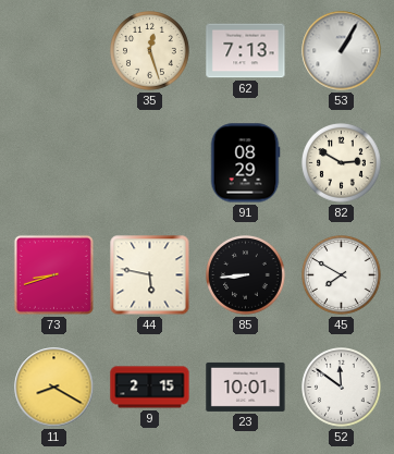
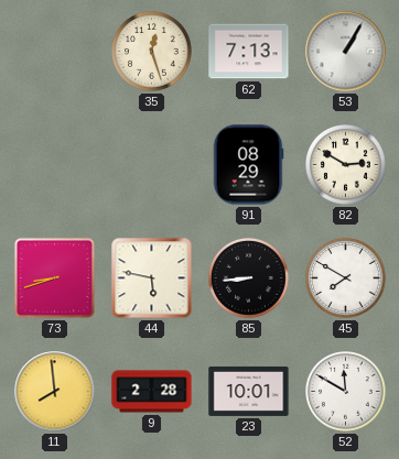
11: 8:20 -> 7:59
9: 2:15 -> 2:28
52: 11:51 -> 11:50
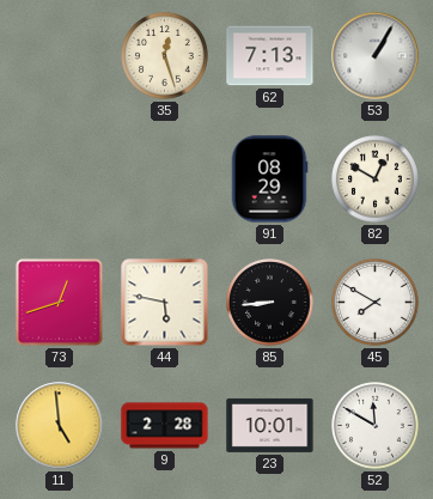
82: 2:50 -> 12:50
73: 8:42 -> 12:42
11: 7:59 -> 4:59
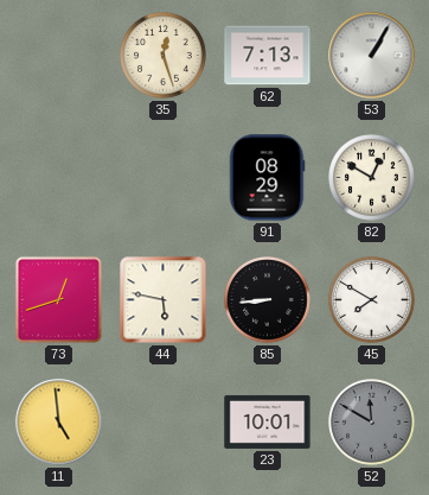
9: 2:28 -> none
52 dial: white -> grey
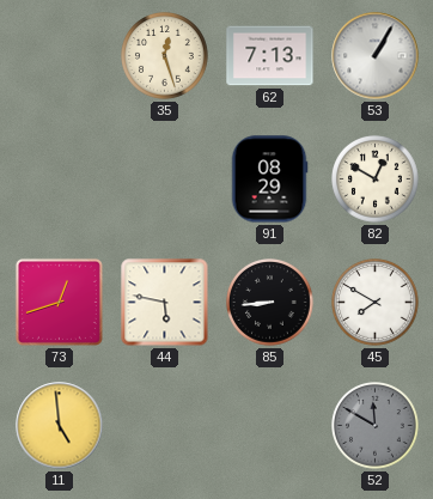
23: 10:01 -> none
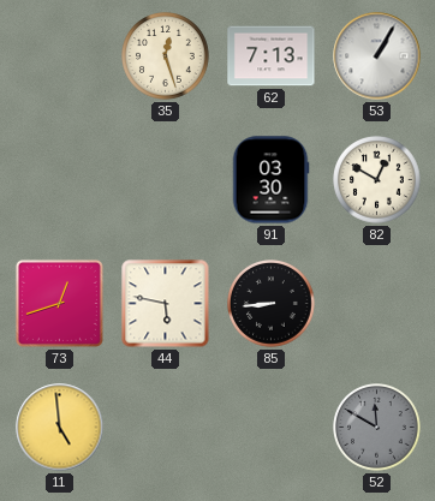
91: 08:29 -> 03:30
45: 7:50 -> none
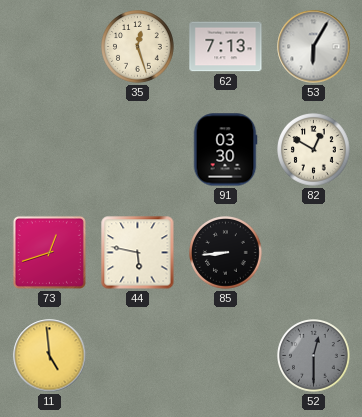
53: 1:05 -> 6:05
52: 11:50 -> 12:30
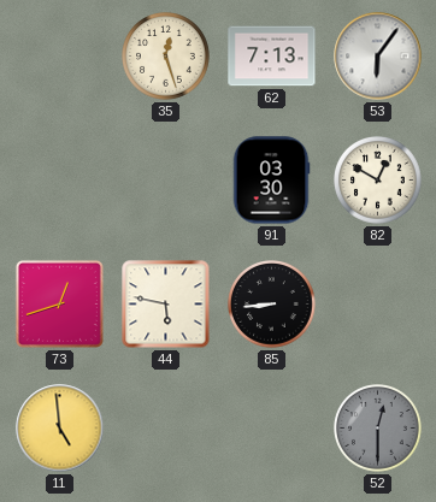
53: 6:05 -> 6:06
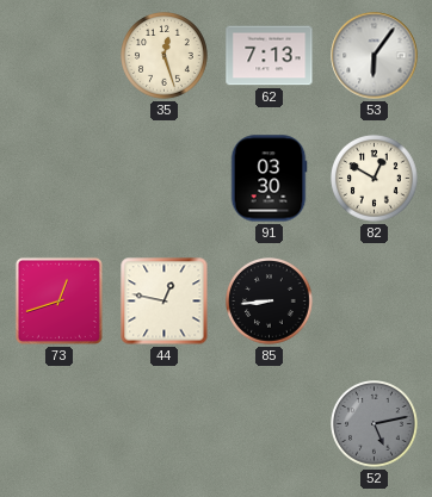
44: 5:47 -> 12:47
11: 4:59 -> none
52: 12:30 -> 5:13
